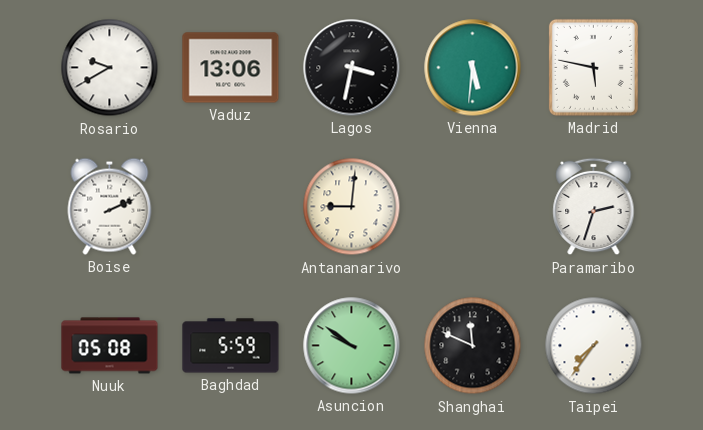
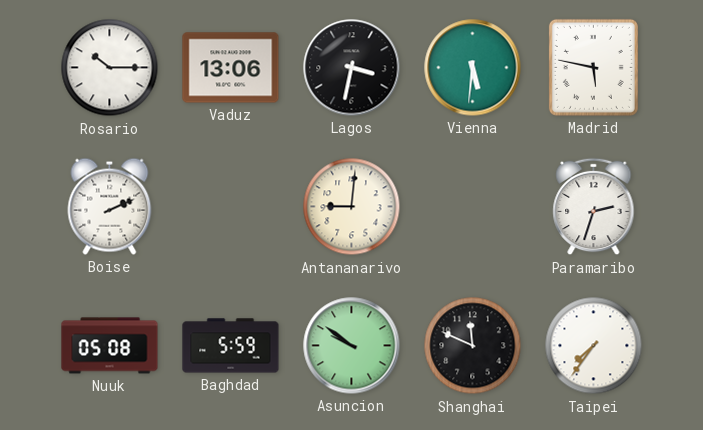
Rosario: 9:40 -> 10:15
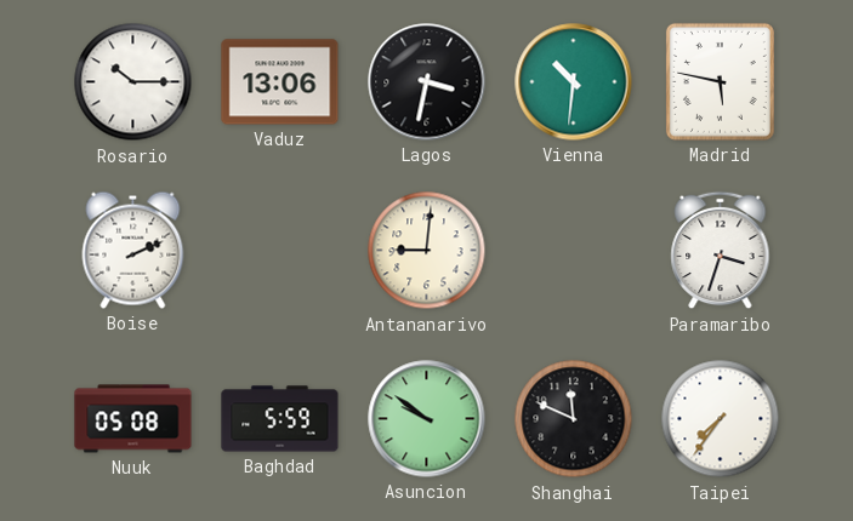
Vienna: 5:31 -> 10:31
Paramaribo: 2:33 -> 3:33
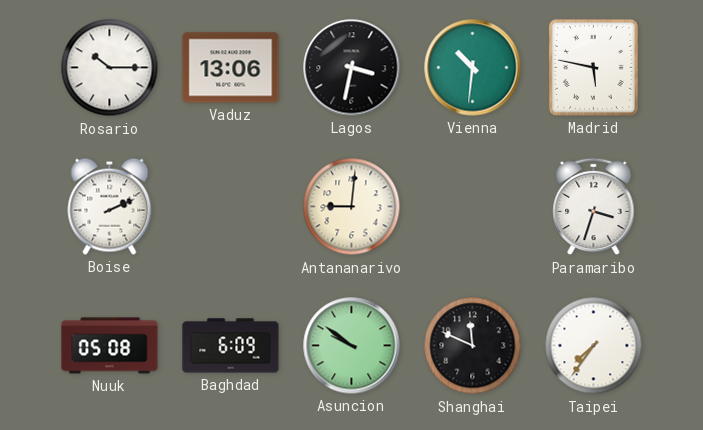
Baghdad: 5:59 -> 6:09
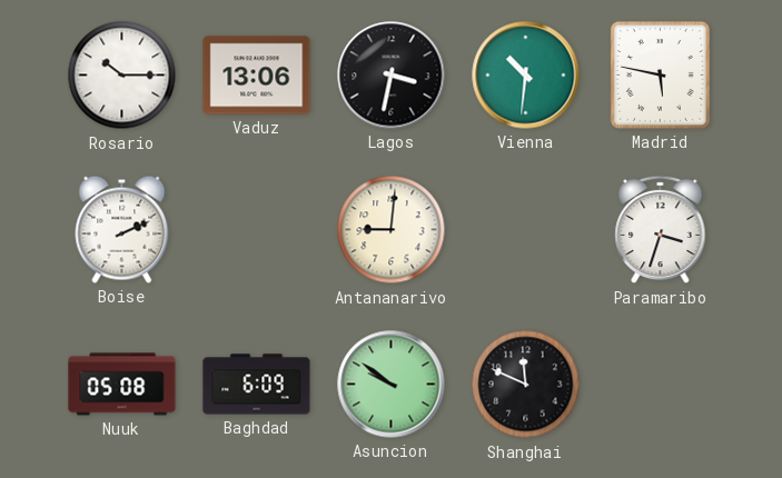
Taipei: 7:36 -> none
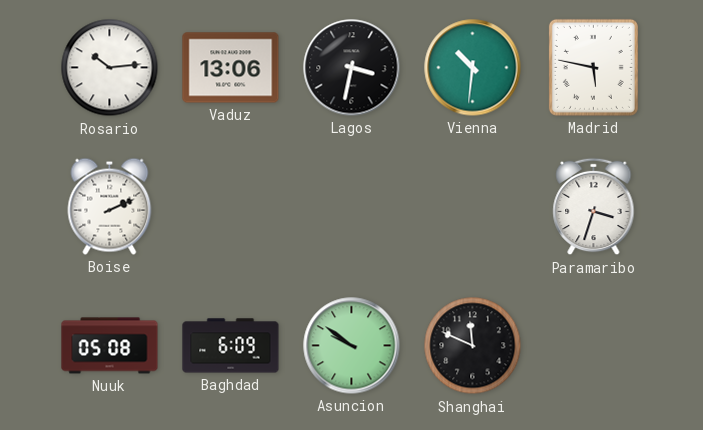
Rosario: 10:15 -> 10:14
Antananarivo: 9:01 -> none
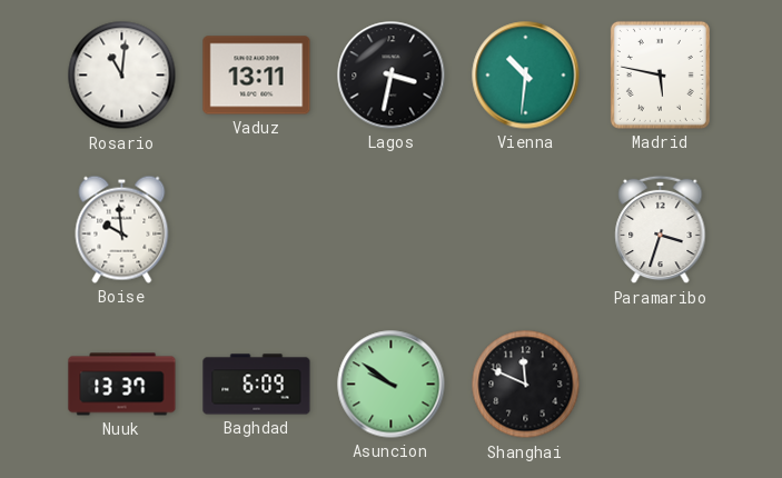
Rosario: 10:14 -> 11:01
Vaduz: 13:06 -> 13:11
Boise: 2:11 -> 9:59
Nuuk: 05:08 -> 13:37
